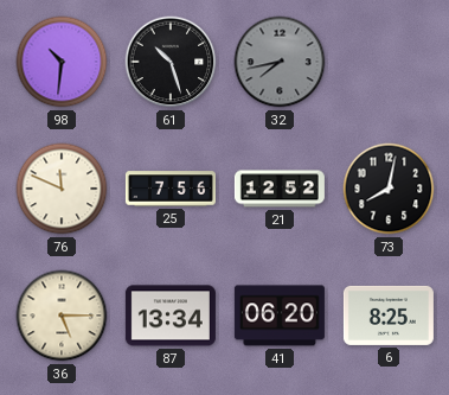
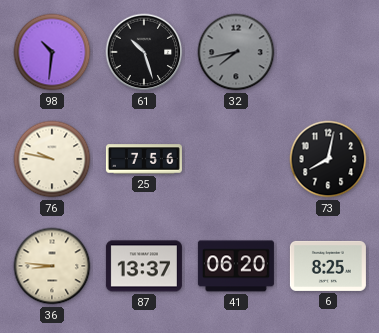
76: 11:49 -> 9:47
21: 12:52 -> none
36: 5:15 -> 8:46
87: 13:34 -> 13:37
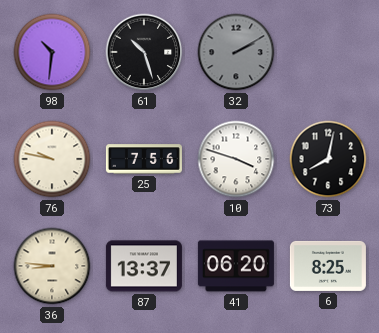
32: 7:43 -> 2:10
10: none -> 3:48
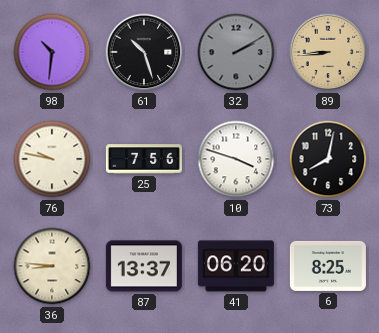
89: none -> 8:44
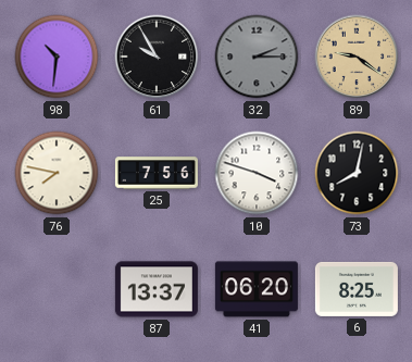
61: 10:27 -> 9:55
32: 2:10 -> 2:15
89: 8:44 -> 9:21
76: 9:47 -> 7:47
36: 8:46 -> none
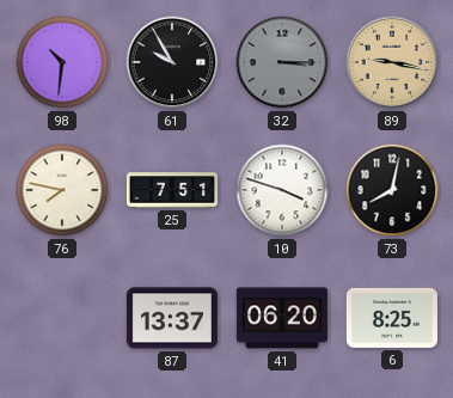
32: 2:15 -> 3:15
89: 9:21 -> 9:17
25: 7:56 -> 7:51
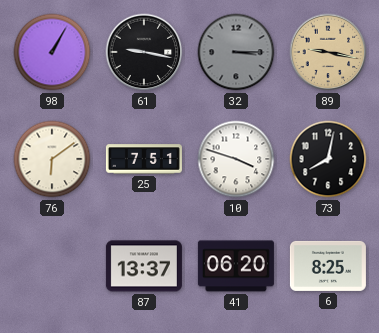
98: 10:31 -> 1:05
61: 9:55 -> 9:17
76: 7:47 -> 6:09
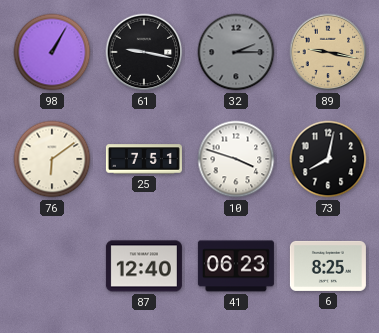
32: 3:15 -> 2:15
87: 13:37 -> 12:40
41: 06:20 -> 06:23
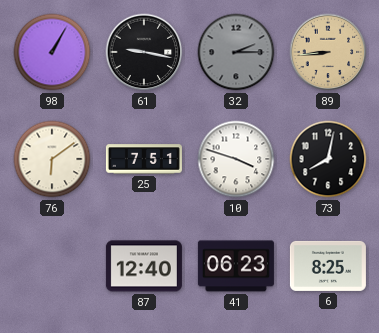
89: 9:17 -> 8:44
